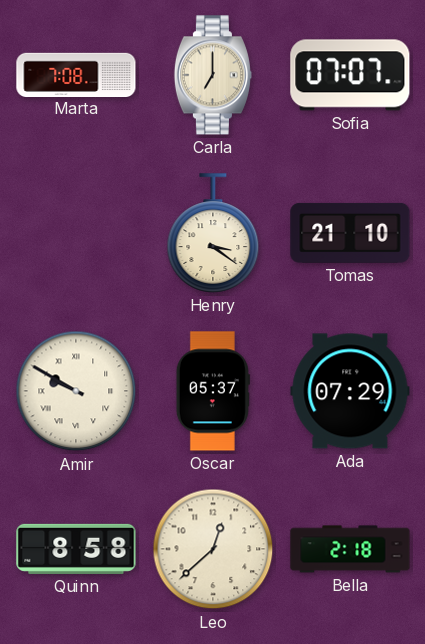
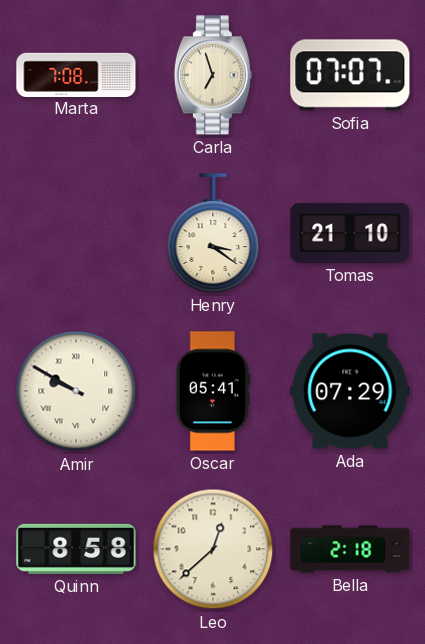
Carla: 7:00 -> 6:57
Oscar: 05:37 -> 05:41
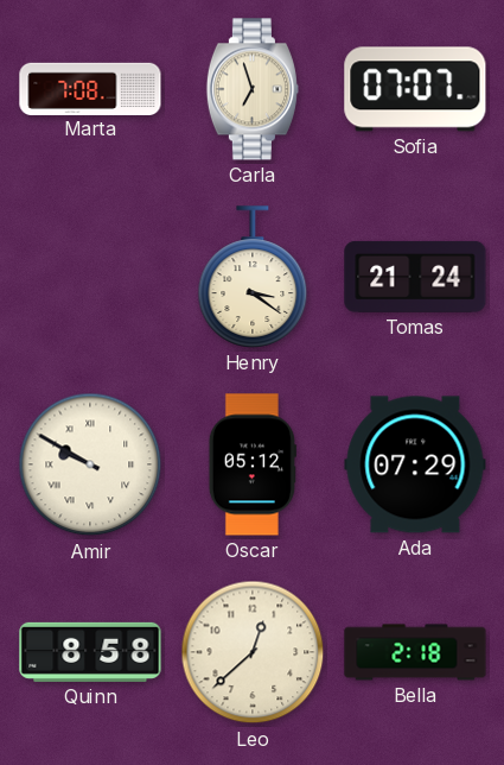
Tomas: 21:10 -> 21:24
Oscar: 05:41 -> 05:12
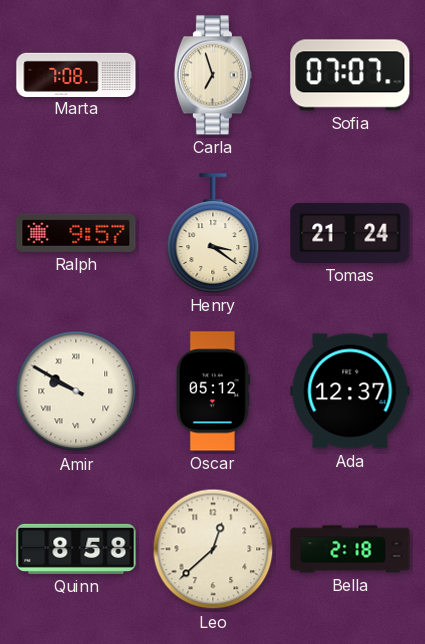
Ralph: none -> 9:57
Ada: 07:29 -> 12:37
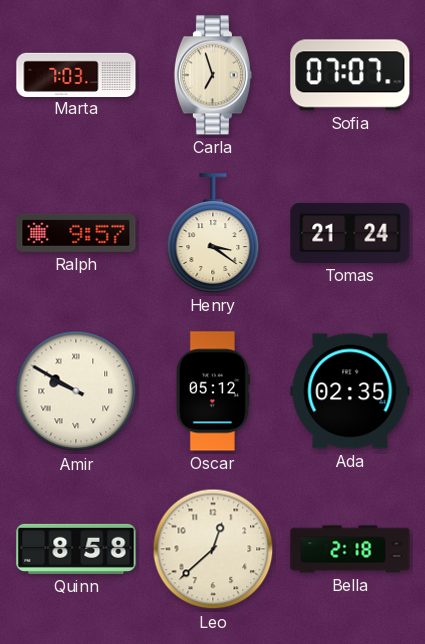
Marta: 7:08 -> 7:03
Ada: 12:37 -> 02:35
